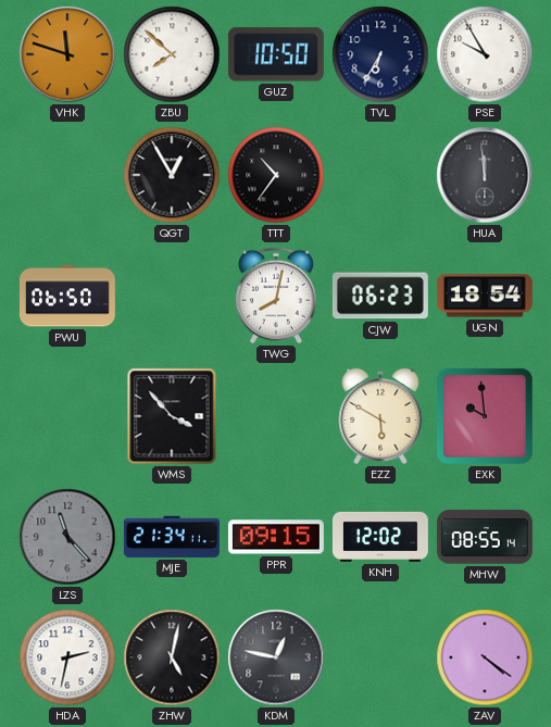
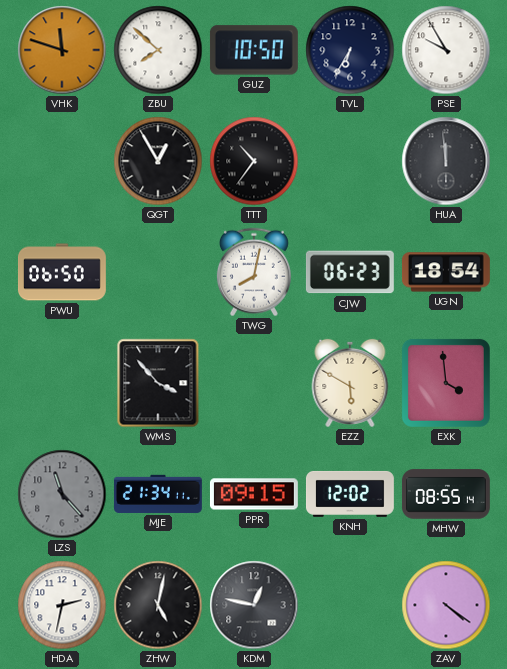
EXK: 9:59 -> 3:59
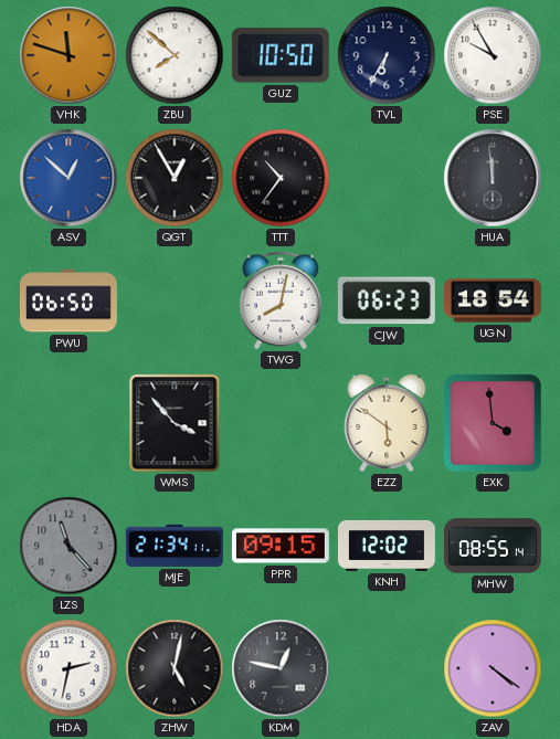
ASV: none -> 12:52
EZZ: 5:50 -> 5:51
